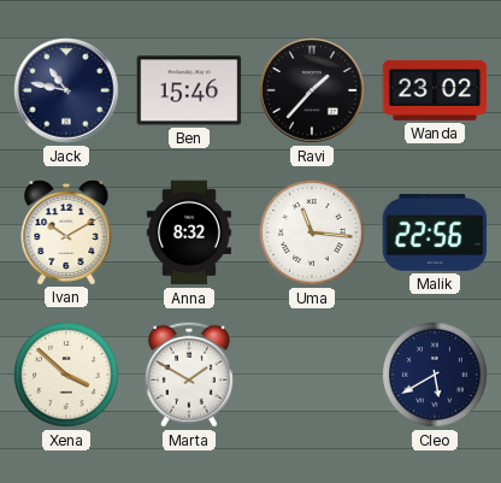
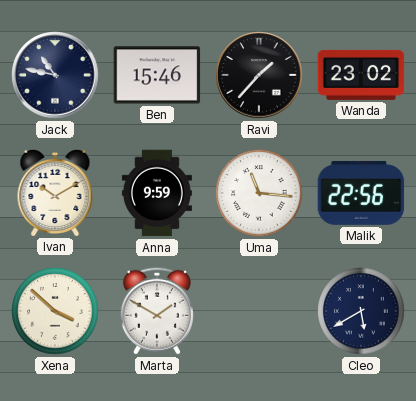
Anna: 8:32 -> 9:59
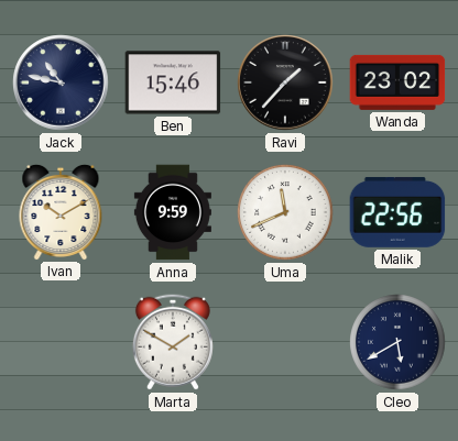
Uma: 11:16 -> 11:41
Xena: 3:52 -> none
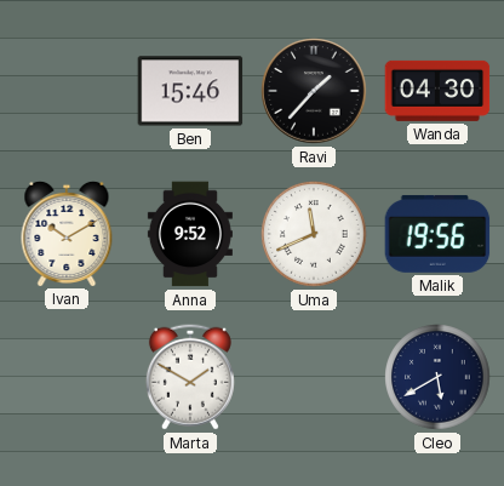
Jack: 10:47 -> none
Wanda: 23:02 -> 04:30
Anna: 9:59 -> 9:52
Malik: 22:56 -> 19:56
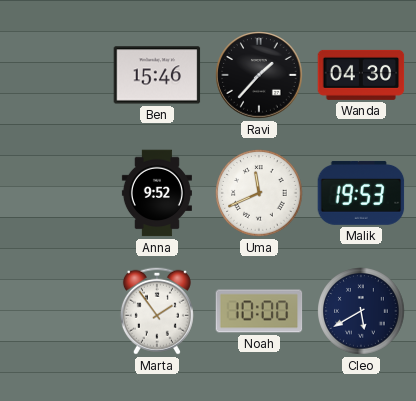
Ivan: 10:10 -> none
Malik: 19:56 -> 19:53
Marta: 1:50 -> 1:54
Noah: none -> 10:00
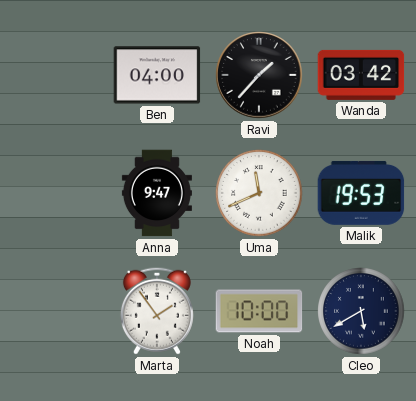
Ben: 15:46 -> 04:00
Wanda: 04:30 -> 03:42
Anna: 9:52 -> 9:47
